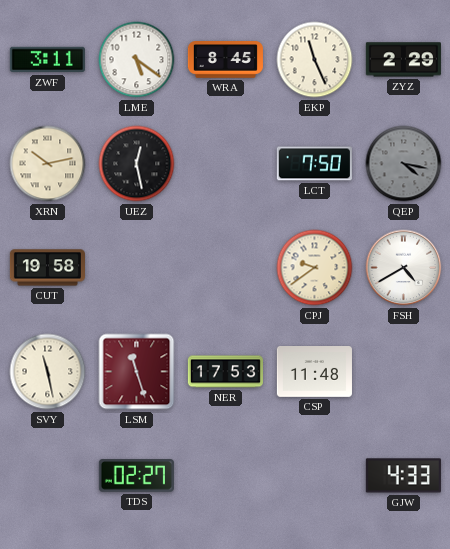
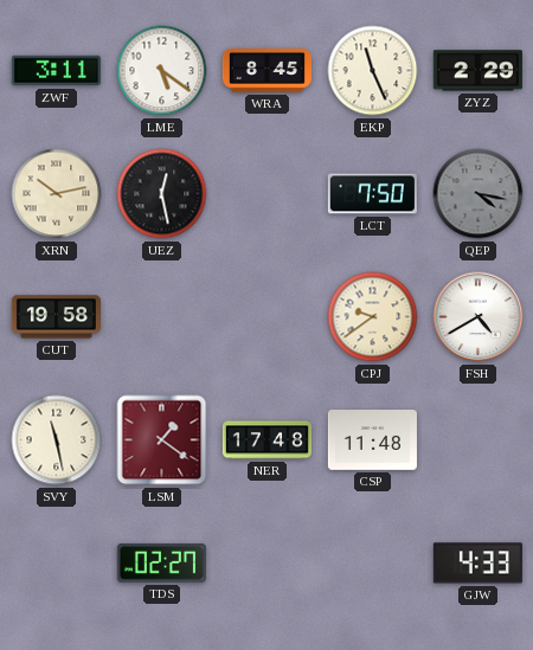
LSM: 11:27 -> 1:21
NER: 17:53 -> 17:48
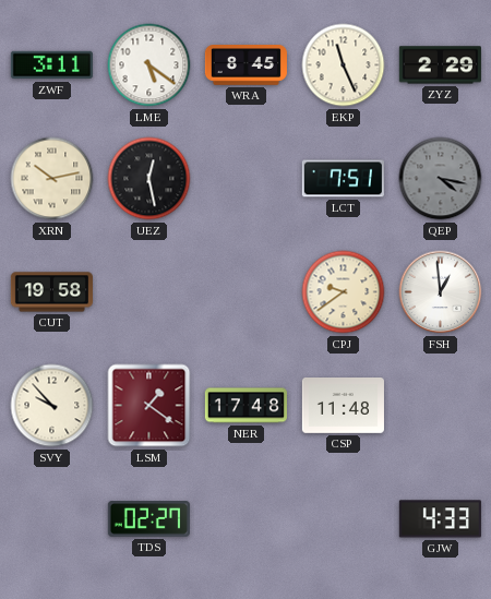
LCT: 7:50 -> 7:51
FSH: 4:40 -> 12:59
SVY: 11:28 -> 9:53
